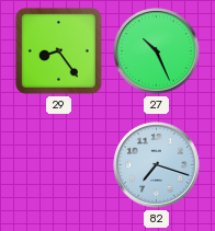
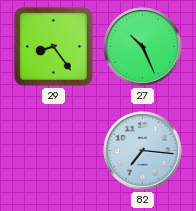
82: 7:18 -> 7:16
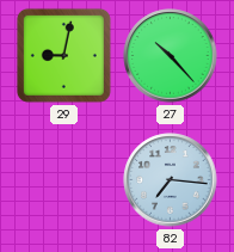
29: 8:24 -> 9:02
27: 10:26 -> 10:23
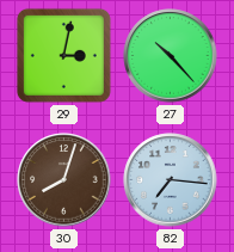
29: 9:02 -> 3:02
30: none -> 8:03
